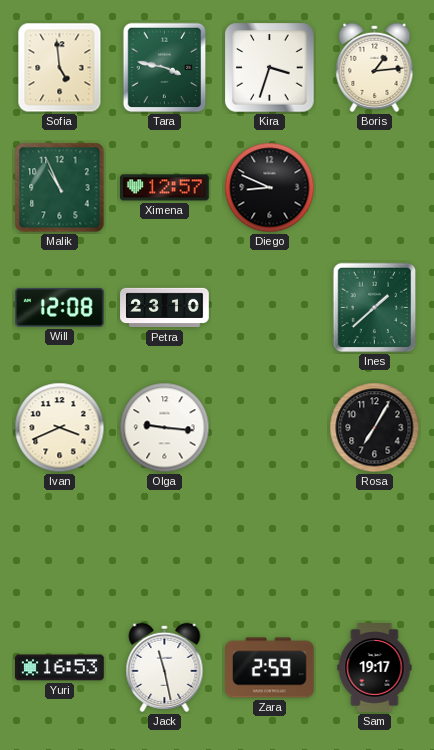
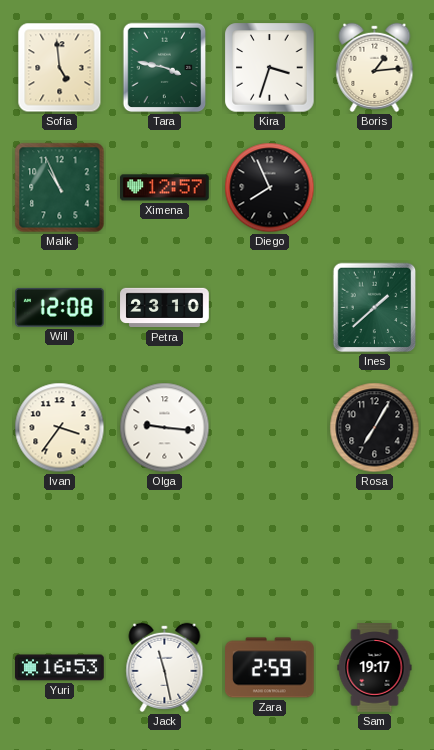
Diego: 8:49 -> 7:56
Ivan: 3:41 -> 3:36
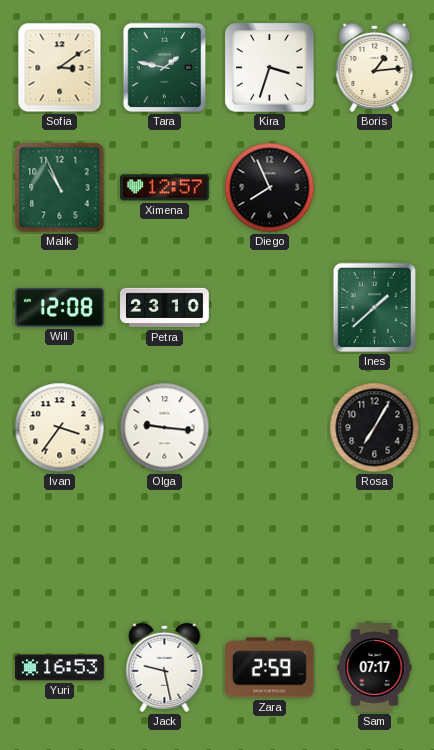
Sofia: 4:59 -> 3:09
Tara: 3:47 -> 1:47
Jack: 11:28 -> 9:28
Sam: 19:17 -> 07:17
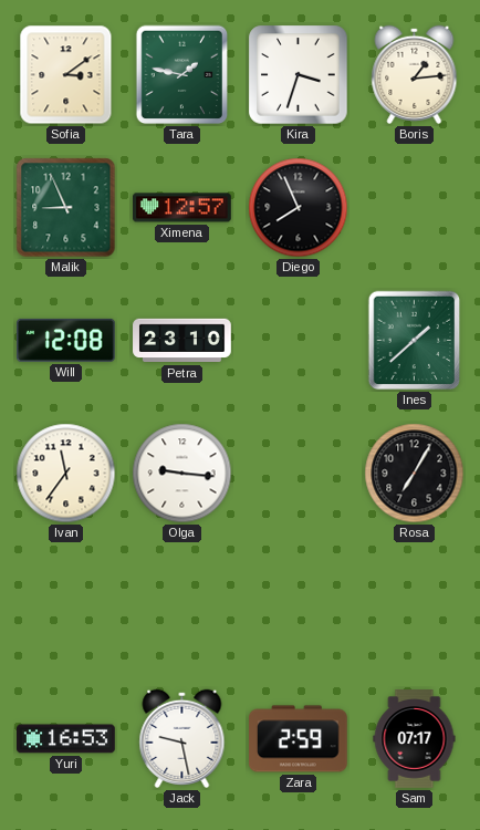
Malik: 10:56 -> 8:56
Ivan: 3:36 -> 11:36
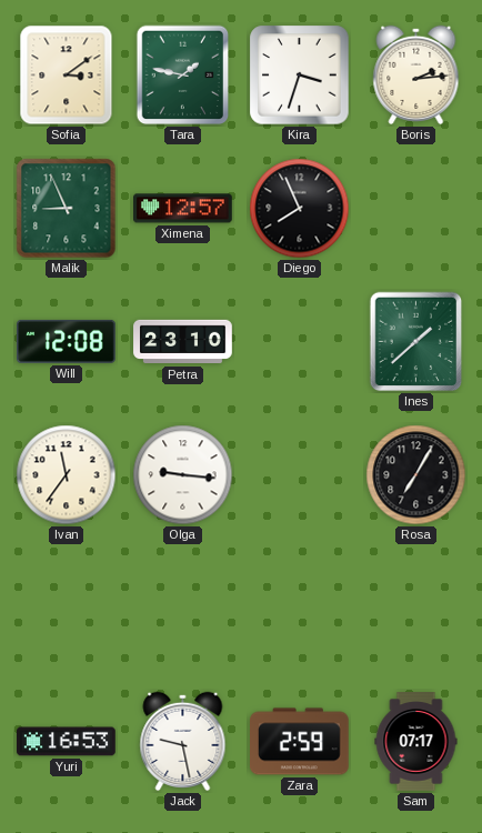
Boris: 1:14 -> 2:14
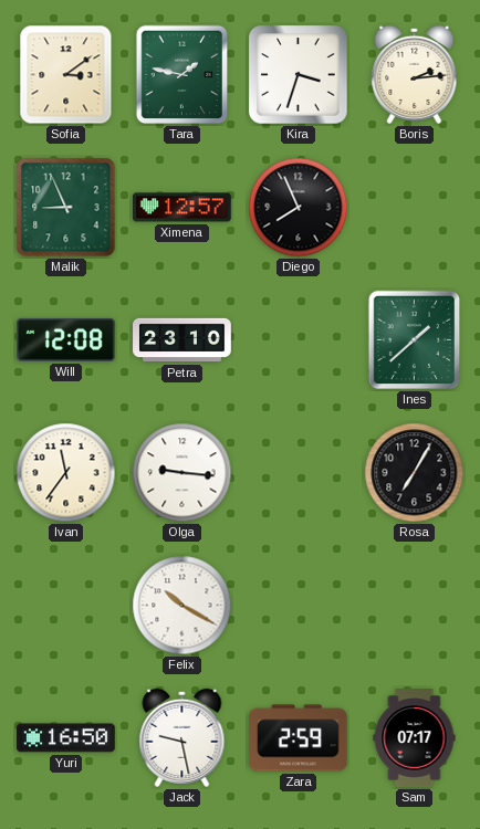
Felix: none -> 10:20
Yuri: 16:53 -> 16:50
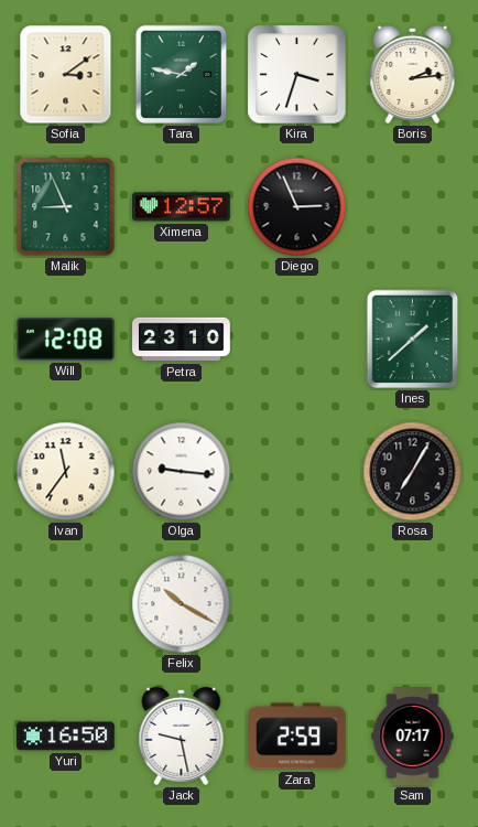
Diego: 7:56 -> 2:56
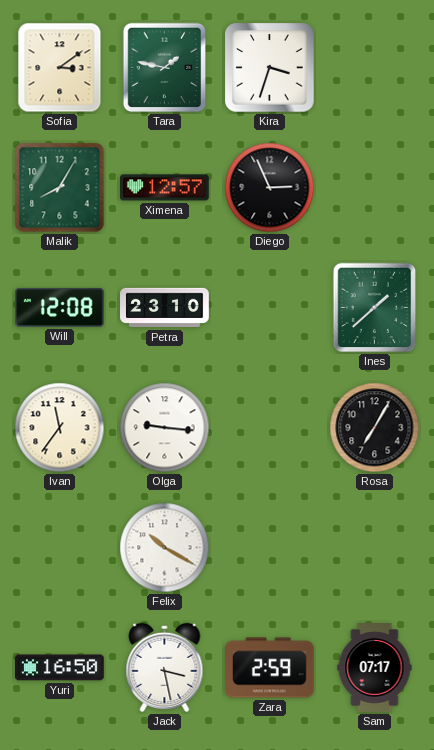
Boris: 2:14 -> none
Malik: 8:56 -> 8:05
Jack: 9:28 -> 3:28
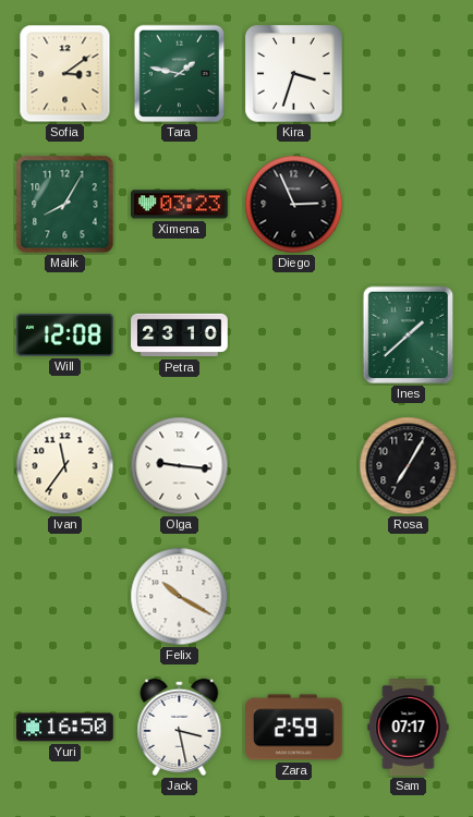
Ximena: 12:57 -> 03:23
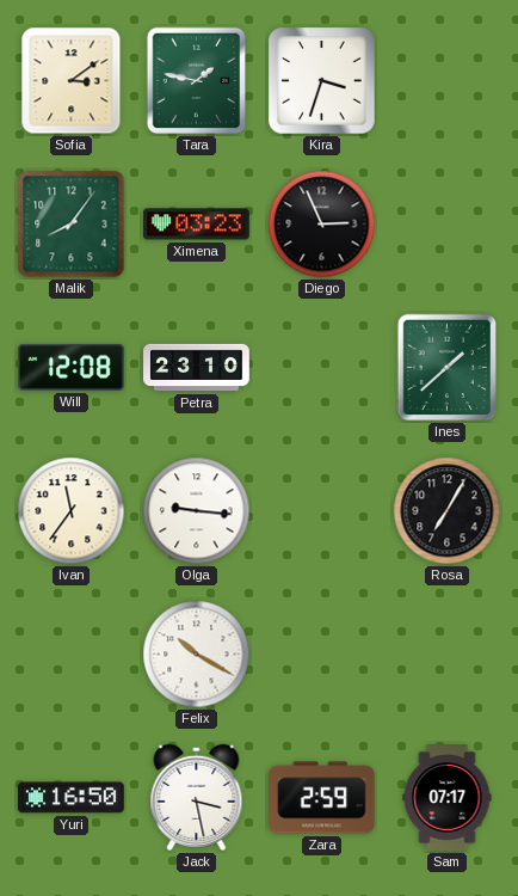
Malik: 8:05 -> 8:06
